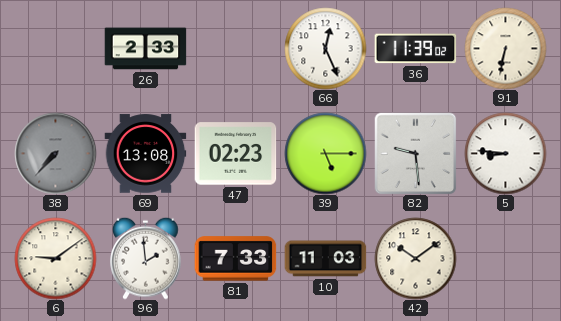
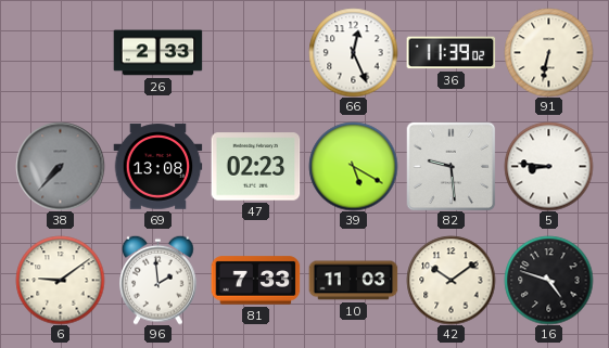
39: 5:15 -> 5:20
16: none -> 4:48
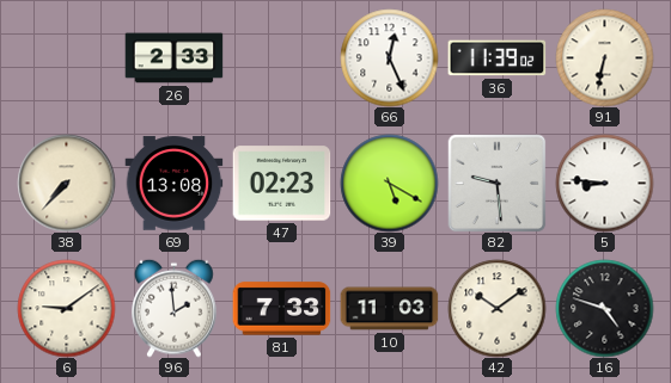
38 dial: grey -> cream
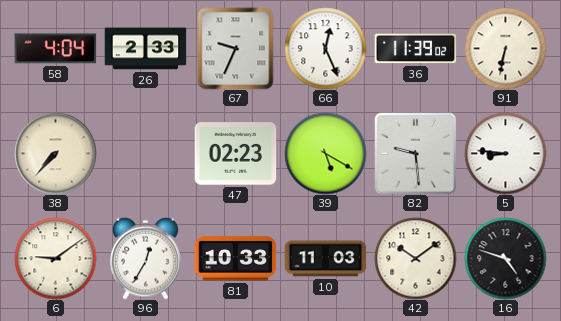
58: none -> 4:04
67: none -> 9:34
69: 13:08 -> none
96: 1:59 -> 12:35
81: 7:33 -> 10:33
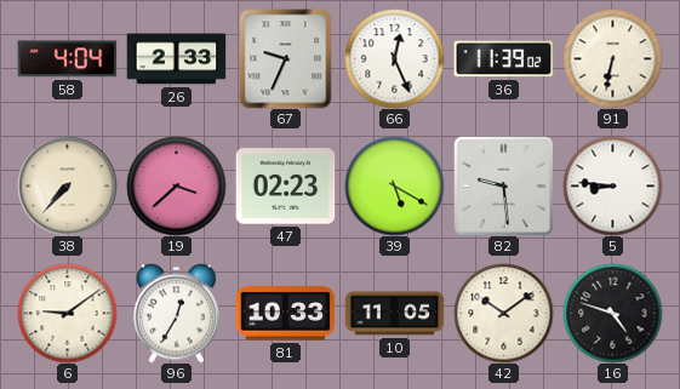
19: none -> 3:38
10: 11:03 -> 11:05
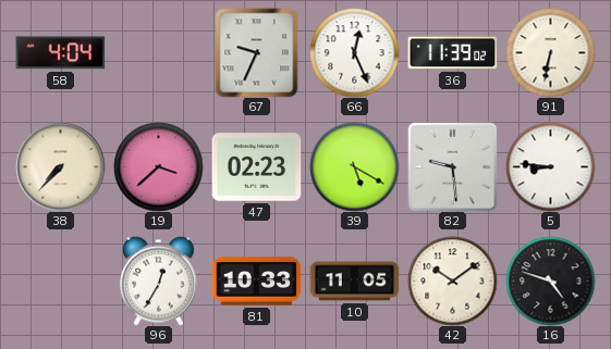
26: 2:33 -> none
6: 9:09 -> none
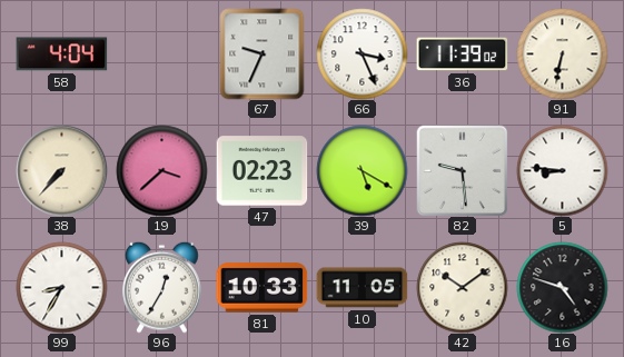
66: 12:26 -> 3:26
99: none -> 8:35
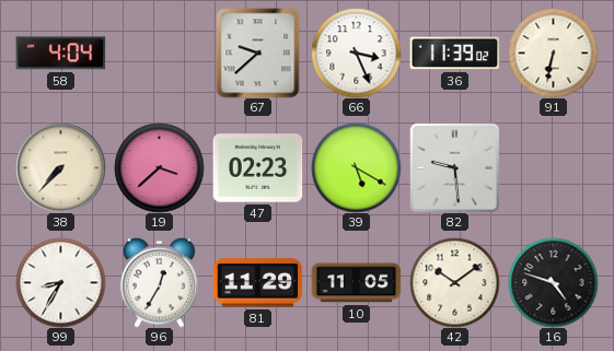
67: 9:34 -> 9:38
5: 8:46 -> none
81: 10:33 -> 11:29
